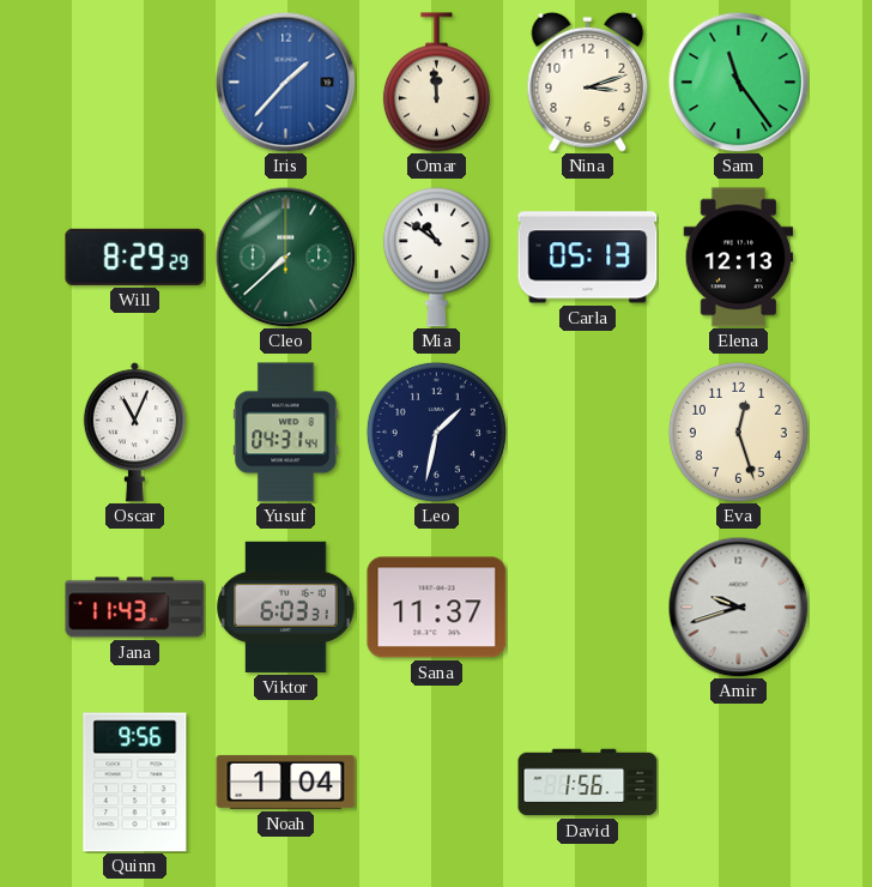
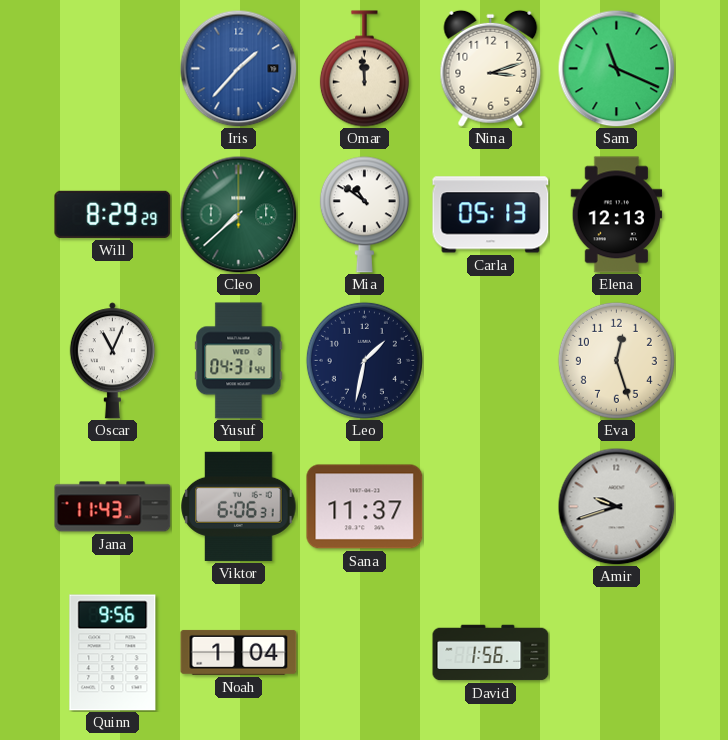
Sam: 11:24 -> 11:19
Viktor: 6:03 -> 6:06
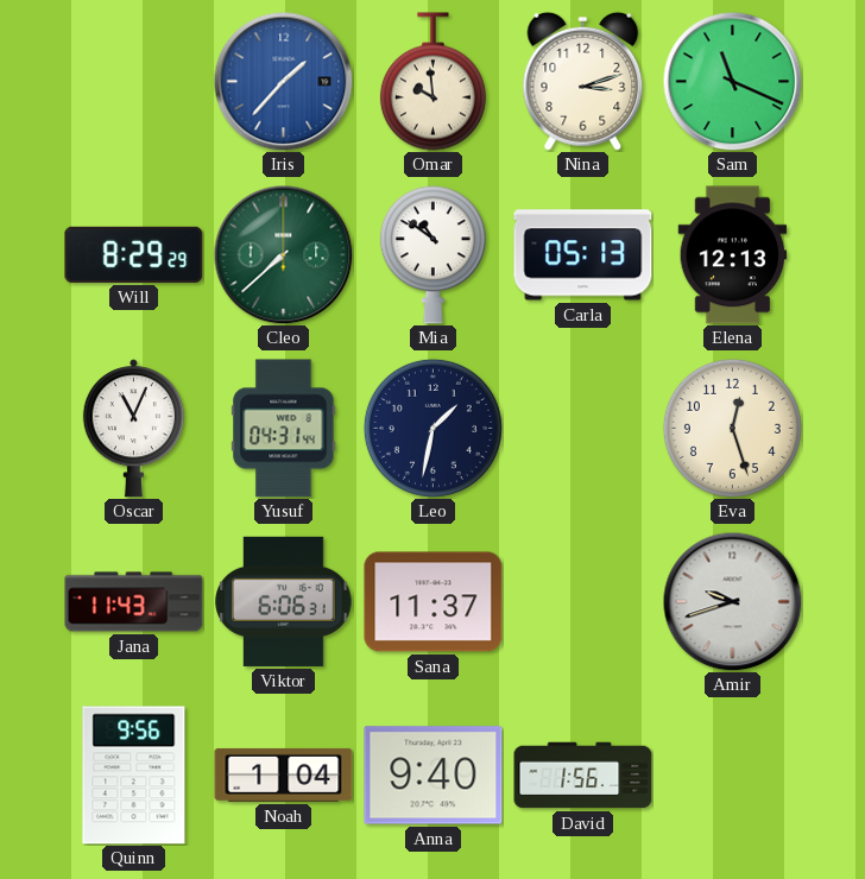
Omar: 11:59 -> 9:59
Anna: none -> 9:40
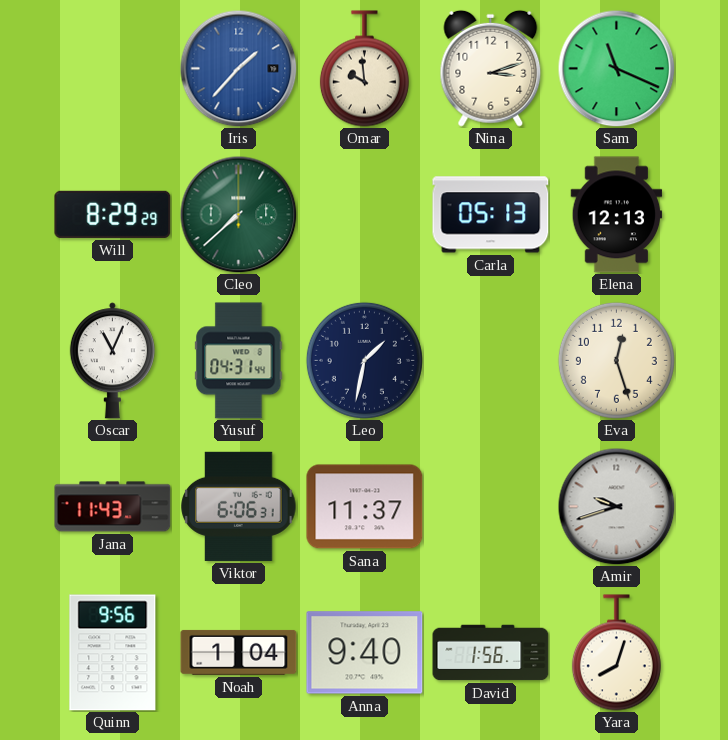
Mia: 10:51 -> none
Yara: none -> 8:03
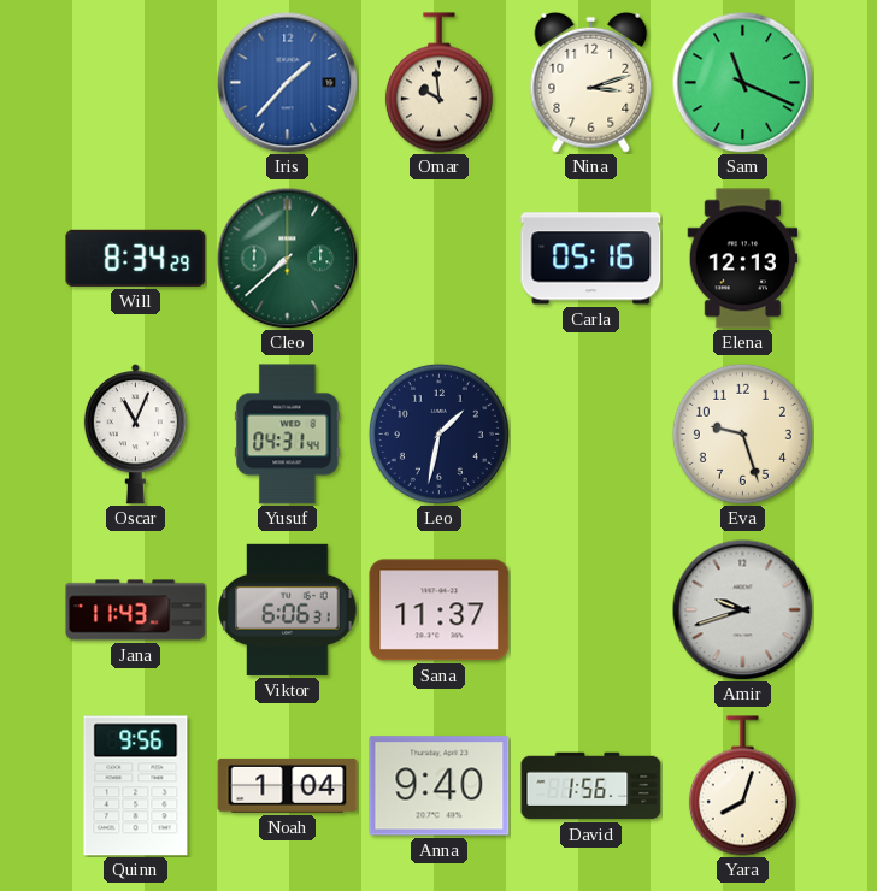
Will: 8:29 -> 8:34
Carla: 05:13 -> 05:16
Eva: 12:27 -> 9:27
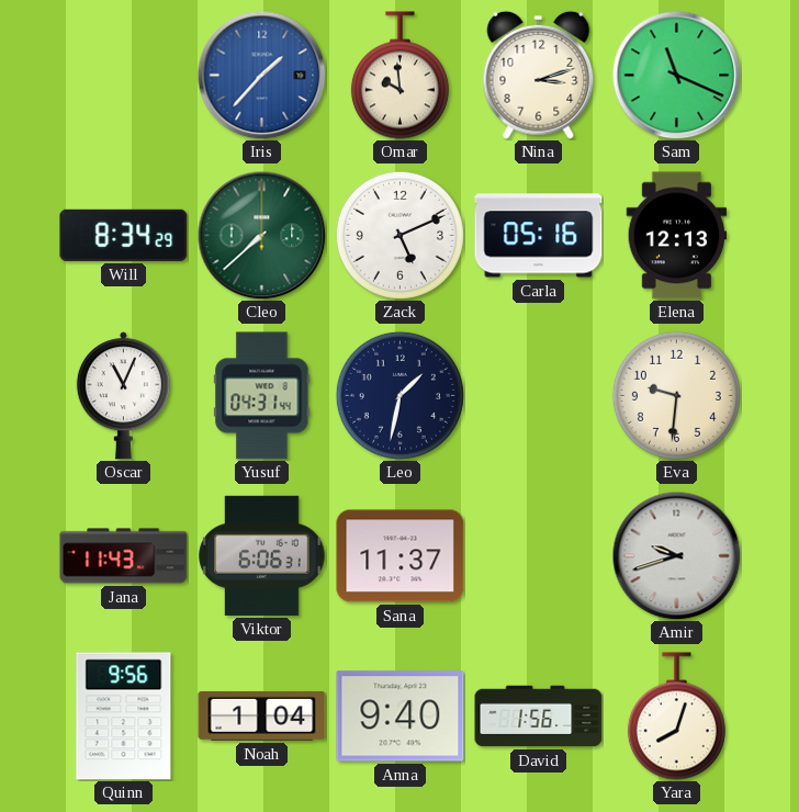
Zack: none -> 5:11
Eva: 9:27 -> 9:31
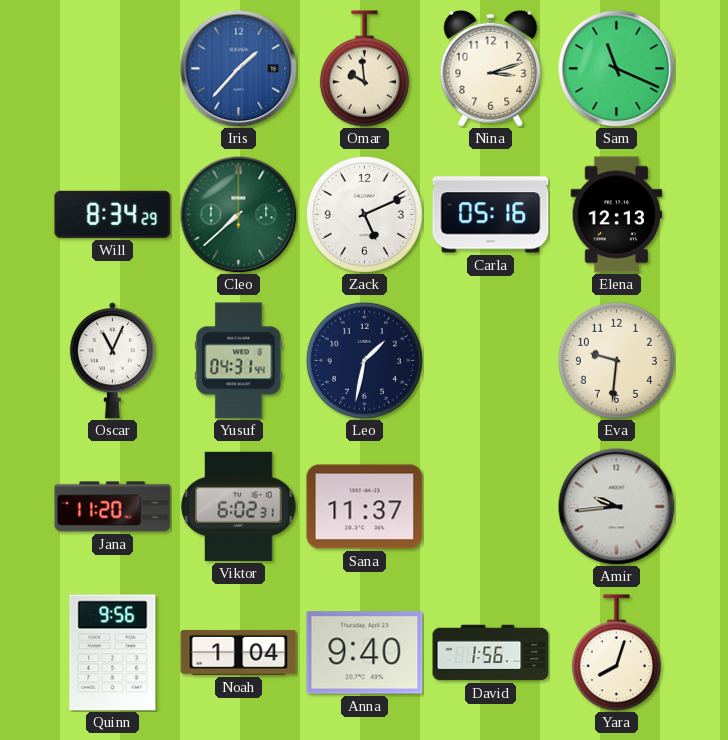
Jana: 11:43 -> 11:20
Viktor: 6:06 -> 6:02
Amir: 9:42 -> 9:44
